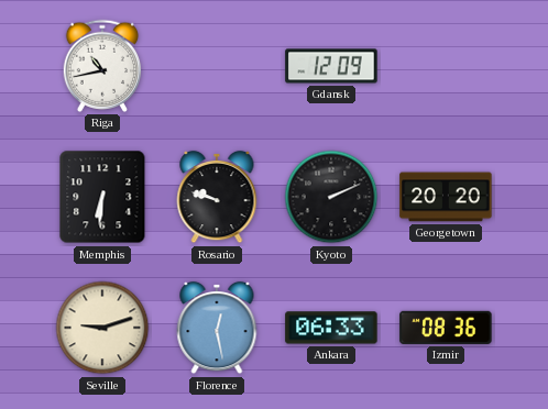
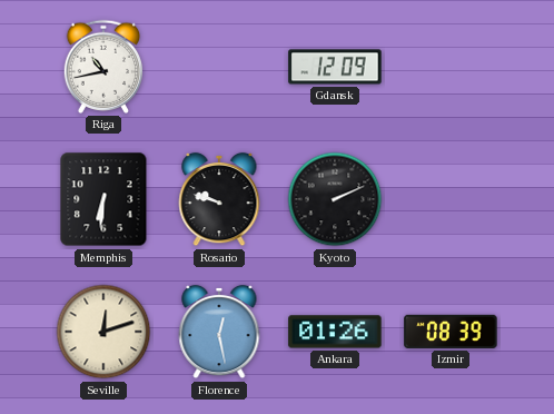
Georgetown: 20:20 -> none
Seville: 9:12 -> 12:12
Ankara: 06:33 -> 01:26
Izmir: 08:36 -> 08:39
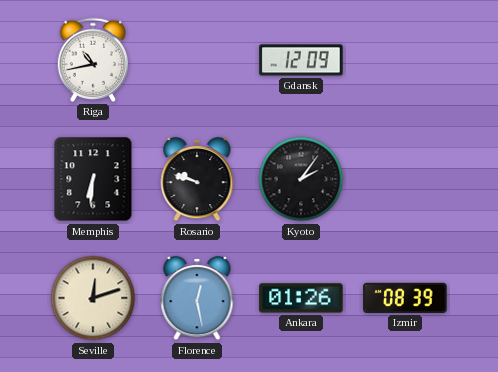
Kyoto: 2:11 -> 2:06
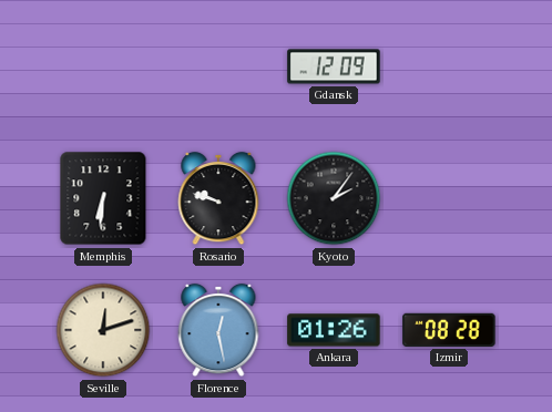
Riga: 10:43 -> none
Izmir: 08:39 -> 08:28
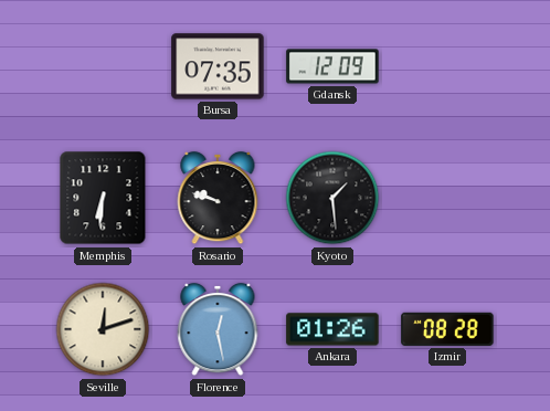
Bursa: none -> 07:35
Kyoto: 2:06 -> 1:29
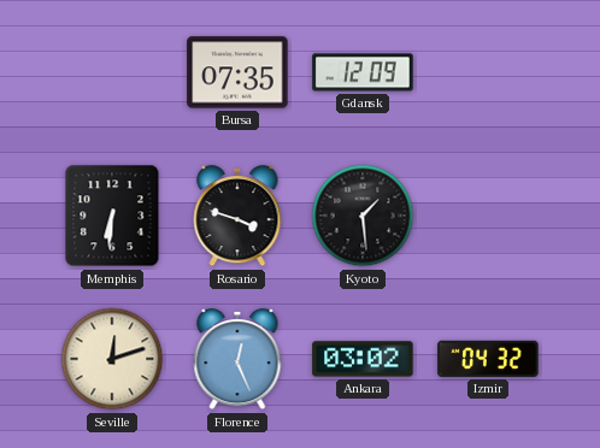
Rosario: 9:48 -> 3:48
Florence: 12:28 -> 12:26
Ankara: 01:26 -> 03:02
Izmir: 08:28 -> 04:32
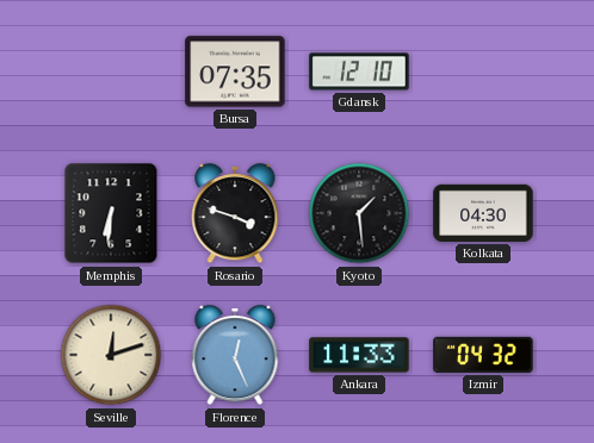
Gdansk: 12:09 -> 12:10
Kolkata: none -> 04:30
Ankara: 03:02 -> 11:33
